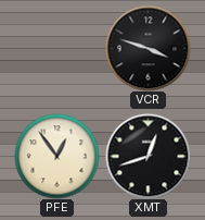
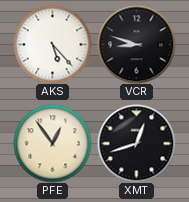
AKS: none -> 5:23
VCR: 3:48 -> 8:48
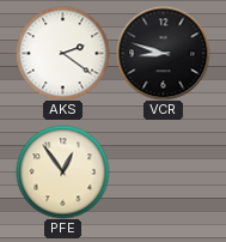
AKS: 5:23 -> 2:21
XMT: 12:42 -> none
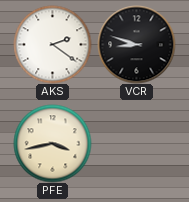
PFE: 12:54 -> 3:43
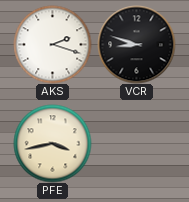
AKS: 2:21 -> 2:18
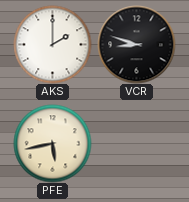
AKS: 2:18 -> 2:00
PFE: 3:43 -> 5:43
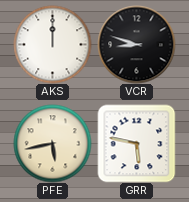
AKS: 2:00 -> 12:00
GRR: none -> 5:47
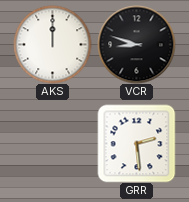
PFE: 5:43 -> none
GRR: 5:47 -> 2:29
